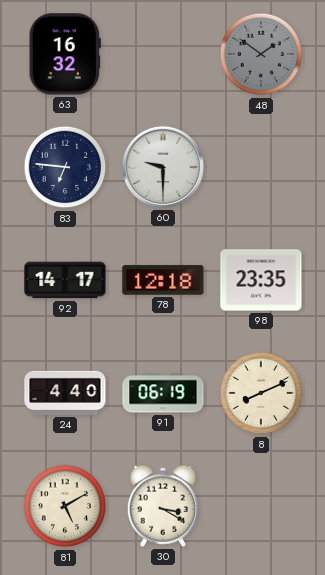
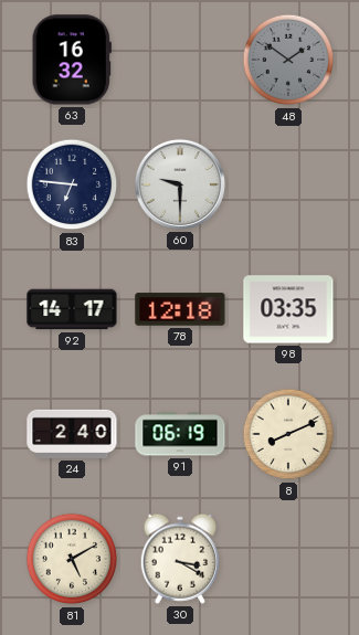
98: 23:35 -> 03:35
24: 4:40 -> 2:40
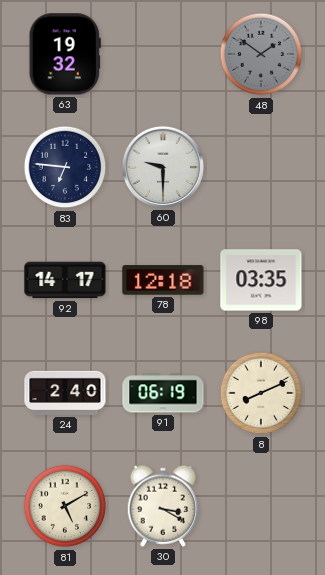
63: 16:32 -> 19:32
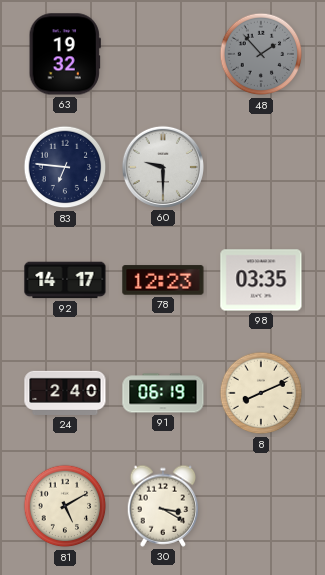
48: 1:51 -> 1:53
78: 12:18 -> 12:23
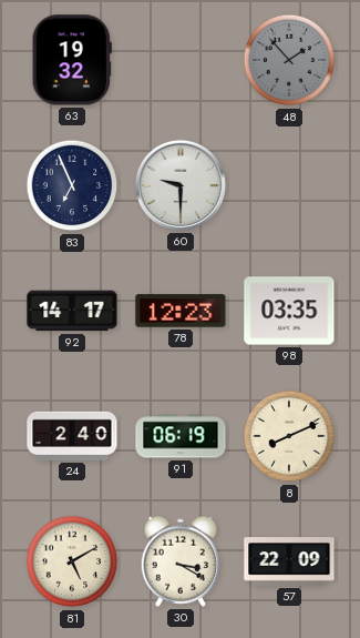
83: 6:46 -> 6:56
57: none -> 22:09
